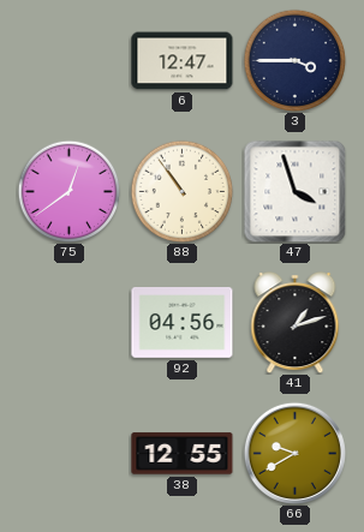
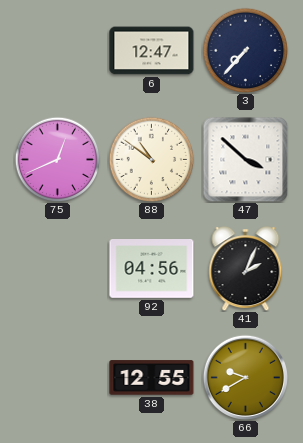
3: 3:45 -> 7:37
75: 12:39 -> 12:41
88: 10:54 -> 10:51
47: 3:57 -> 3:52
41: 1:12 -> 2:04
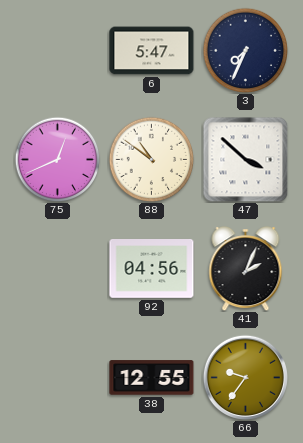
6: 12:47 -> 5:47
3: 7:37 -> 7:34
66: 9:40 -> 9:36
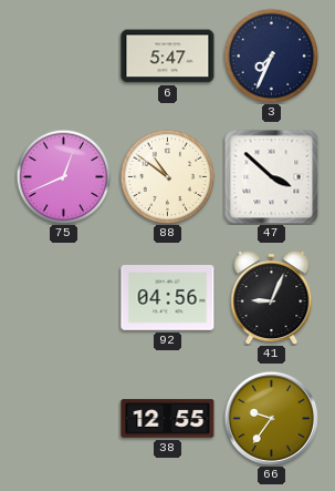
41: 2:04 -> 9:04
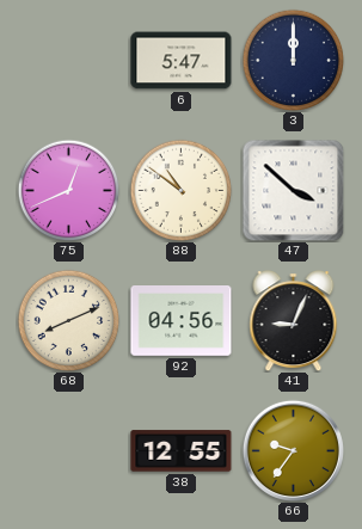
3: 7:34 -> 12:00
68: none -> 8:11
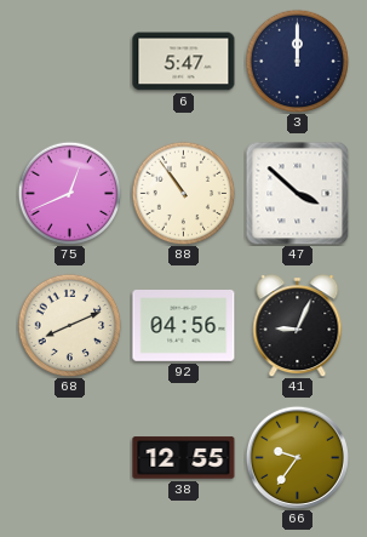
88: 10:51 -> 10:54
